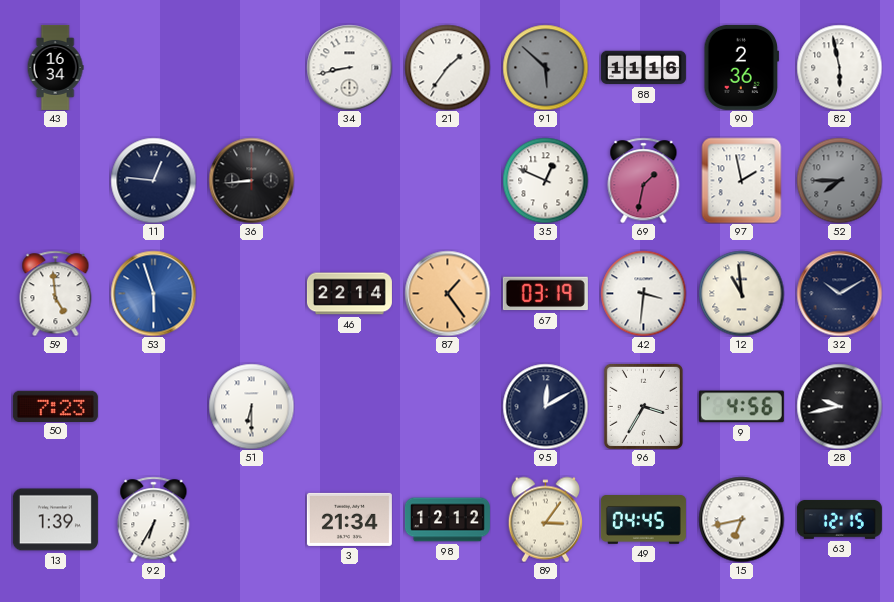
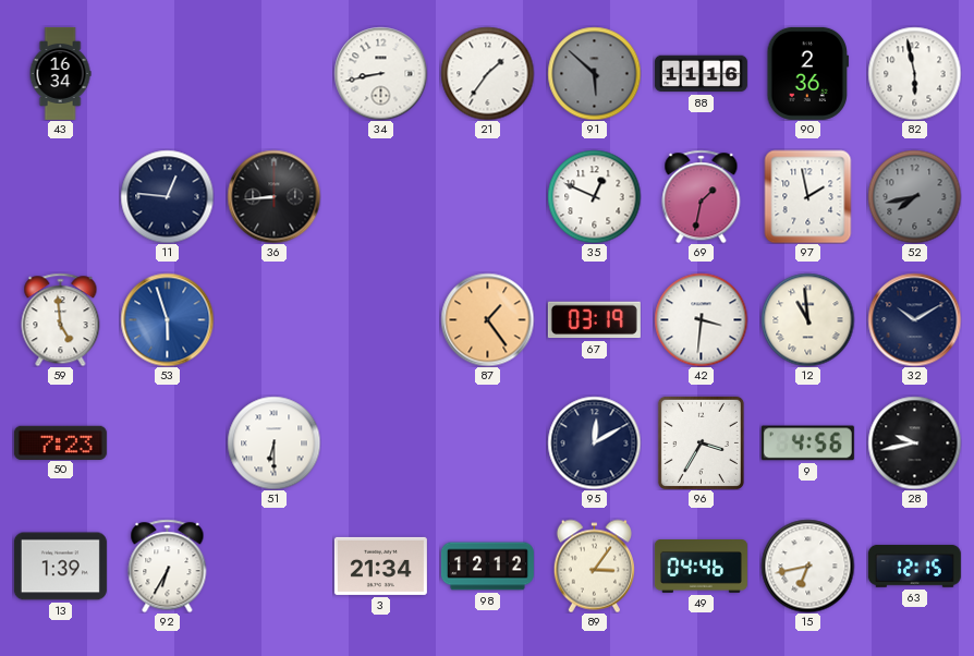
52: 7:45 -> 7:43
46: 22:14 -> none
49: 04:45 -> 04:46
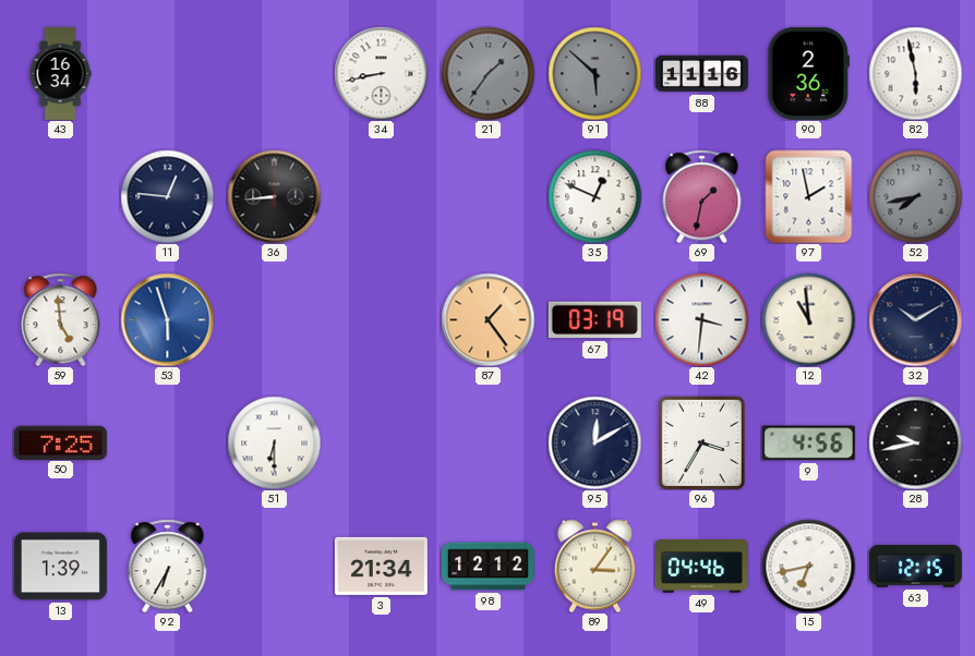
21 dial: white -> grey
50: 7:23 -> 7:25
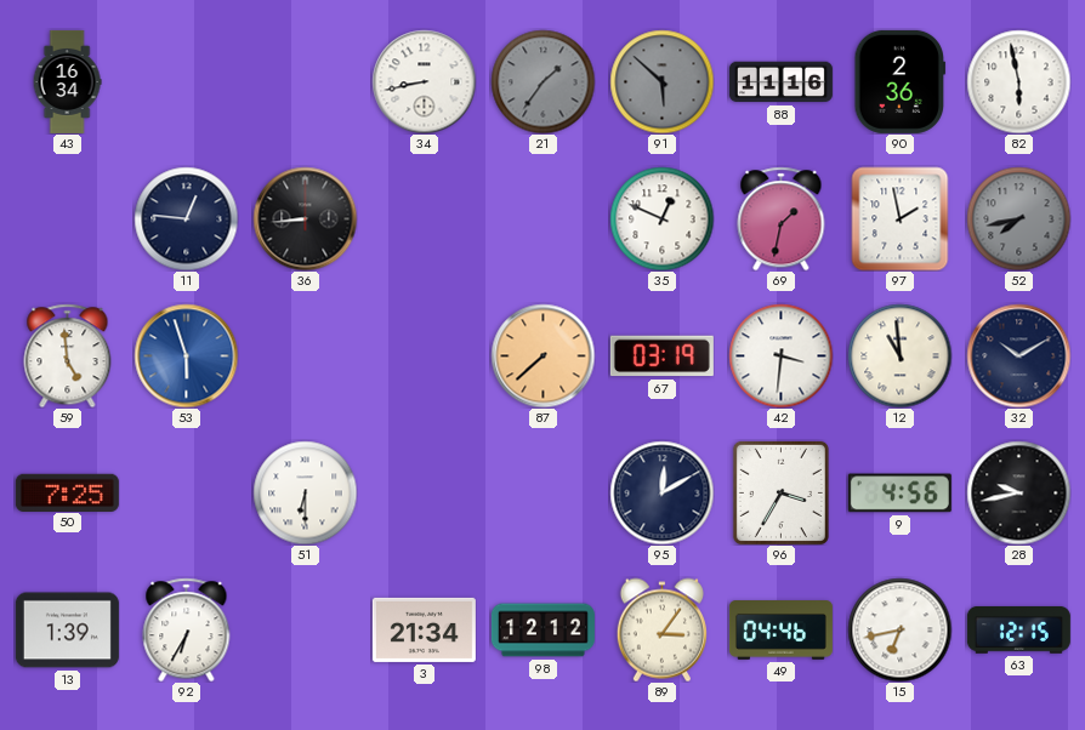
87: 1:24 -> 7:38
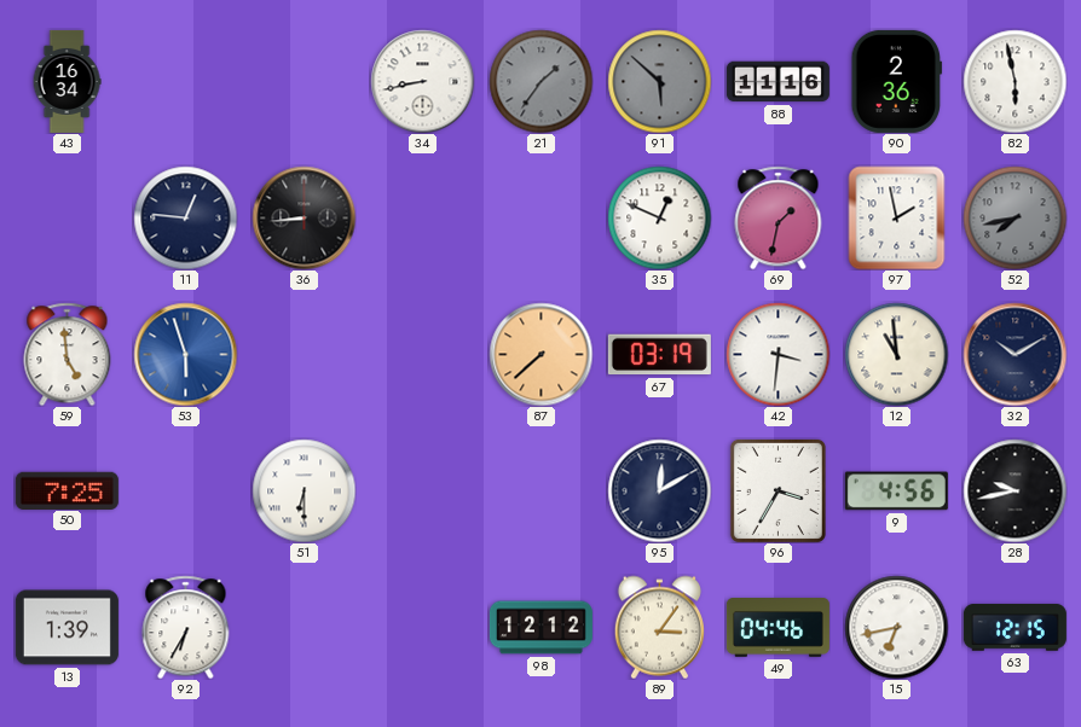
3: 21:34 -> none
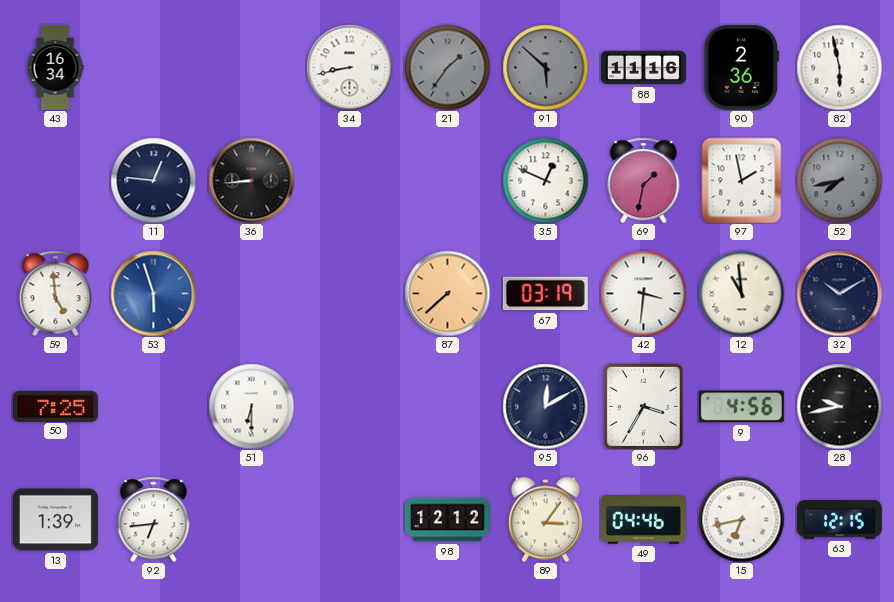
92: 6:35 -> 6:44
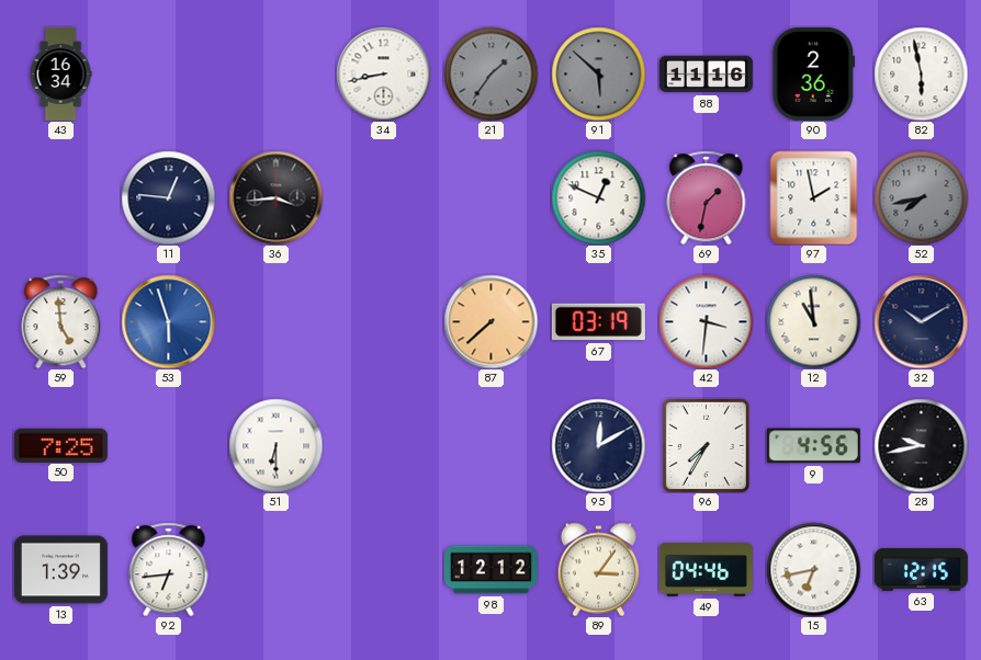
36: 8:44 -> 3:44
96: 3:35 -> 7:35
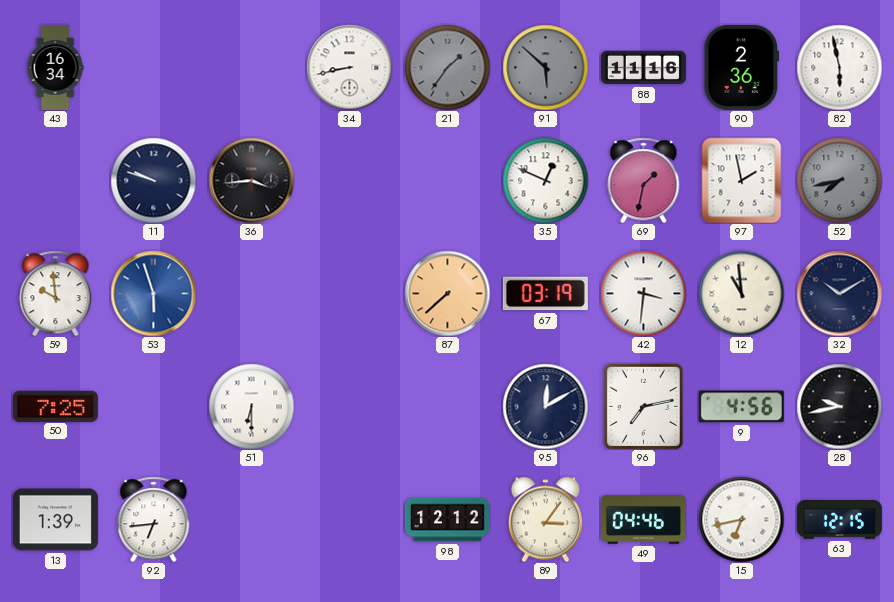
11: 12:46 -> 9:48
59: 4:59 -> 9:59
96: 7:35 -> 7:13
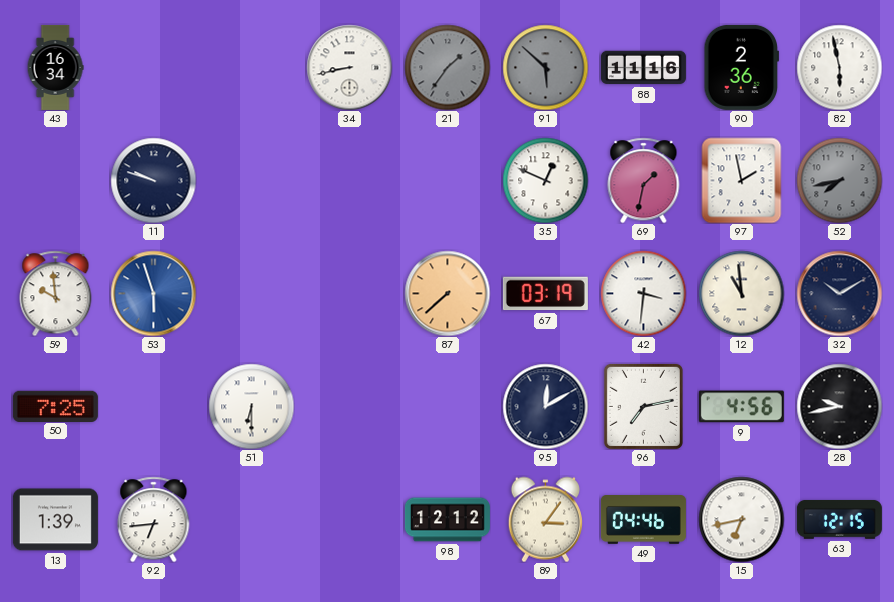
36: 3:44 -> none
